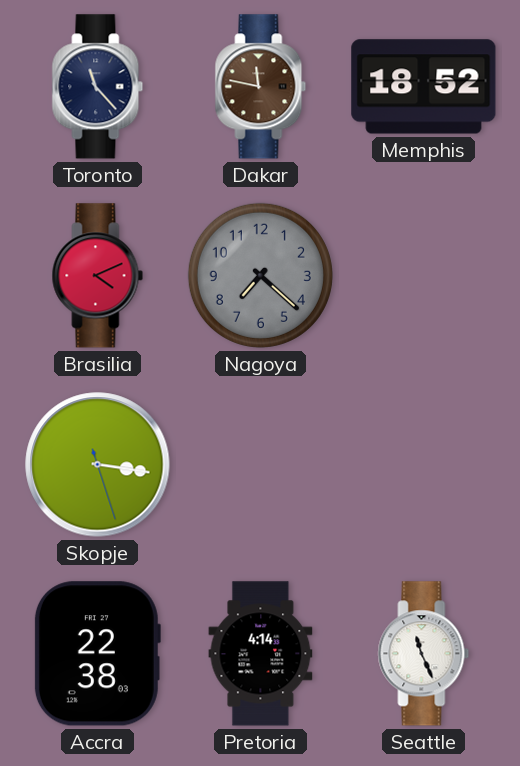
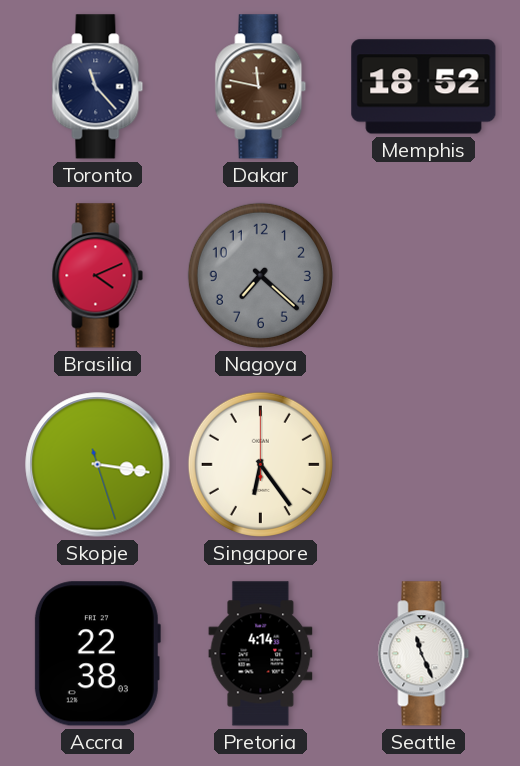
Singapore: none -> 6:24
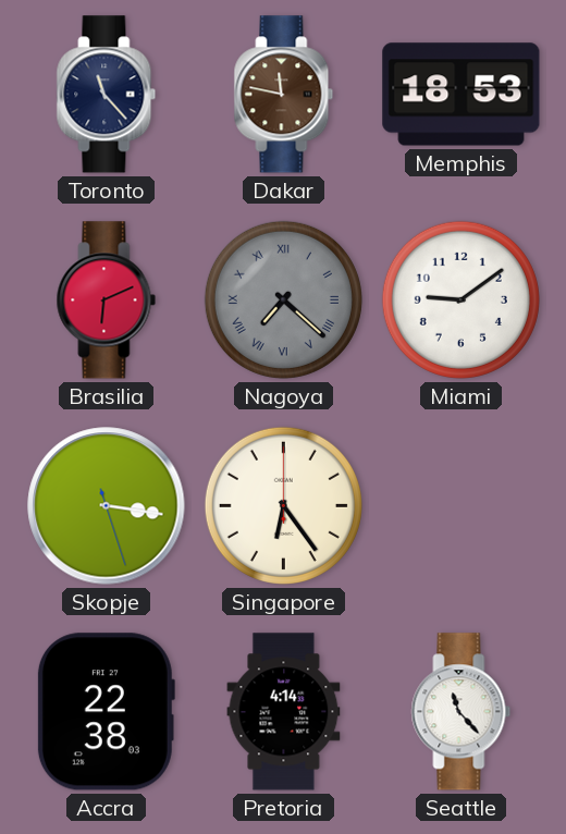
Memphis: 18:52 -> 18:53
Brasilia: 4:11 -> 6:11
Nagoya numerals: Arabic -> Roman
Miami: none -> 9:09
Seattle: 11:26 -> 11:23
